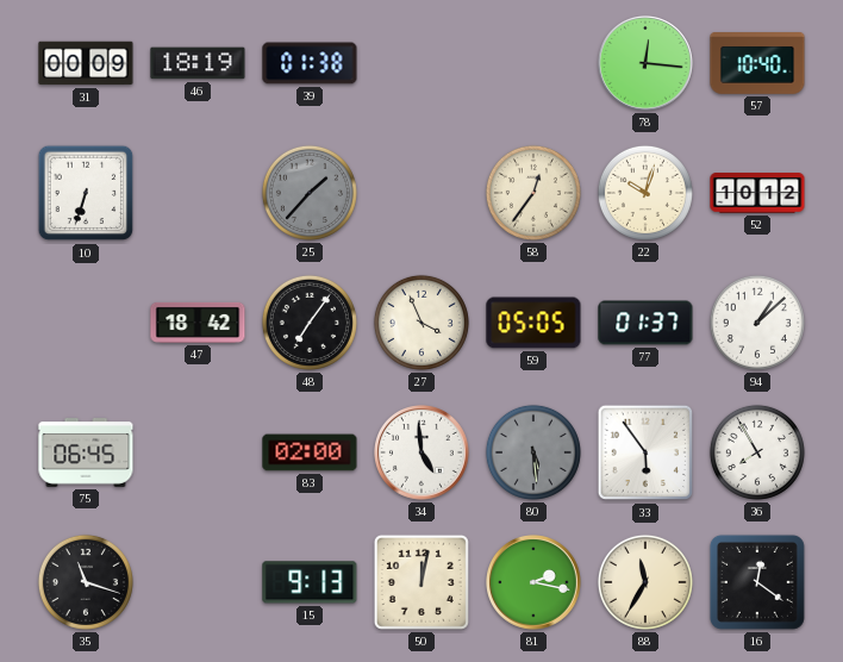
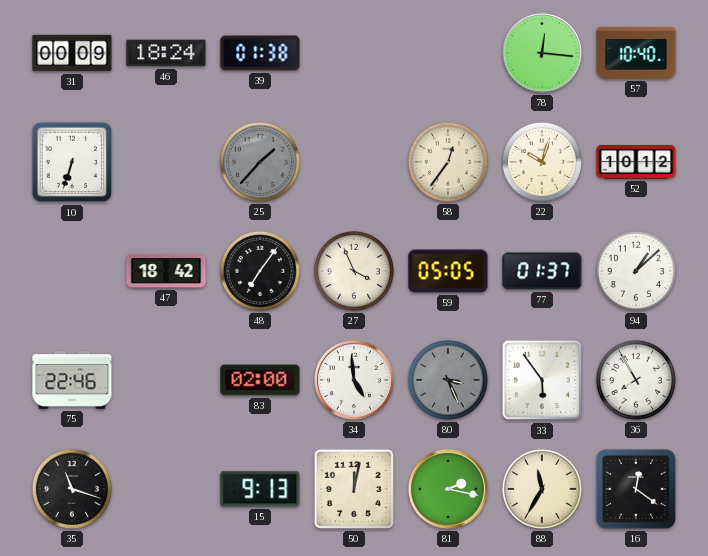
46: 18:19 -> 18:24
75: 06:45 -> 22:46
80: 5:29 -> 3:26
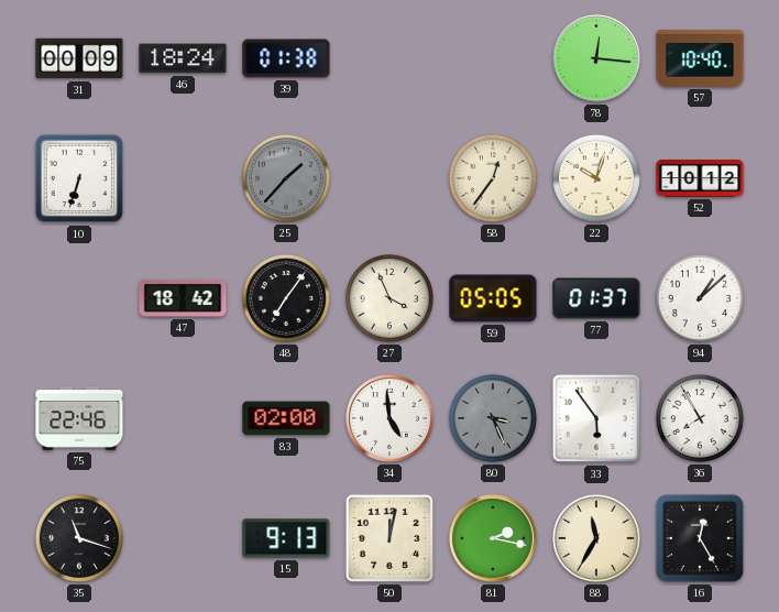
16: 12:21 -> 12:25
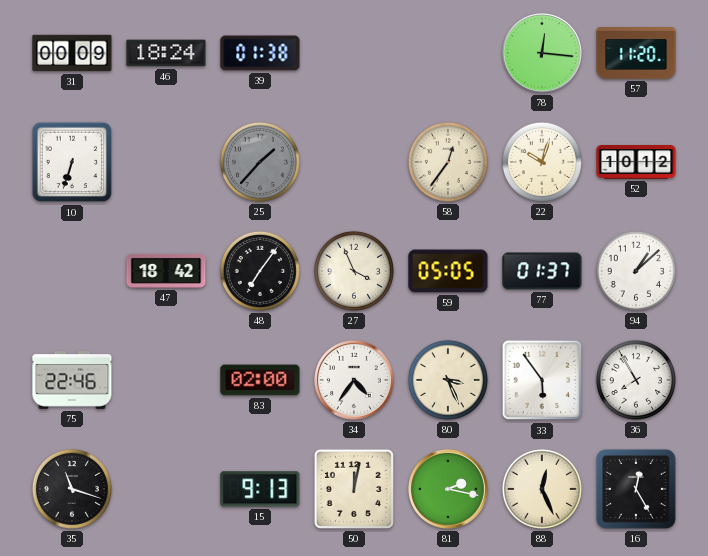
57: 10:40 -> 11:20
34: 4:59 -> 4:36
80 dial: grey -> cream
88: 11:35 -> 12:26
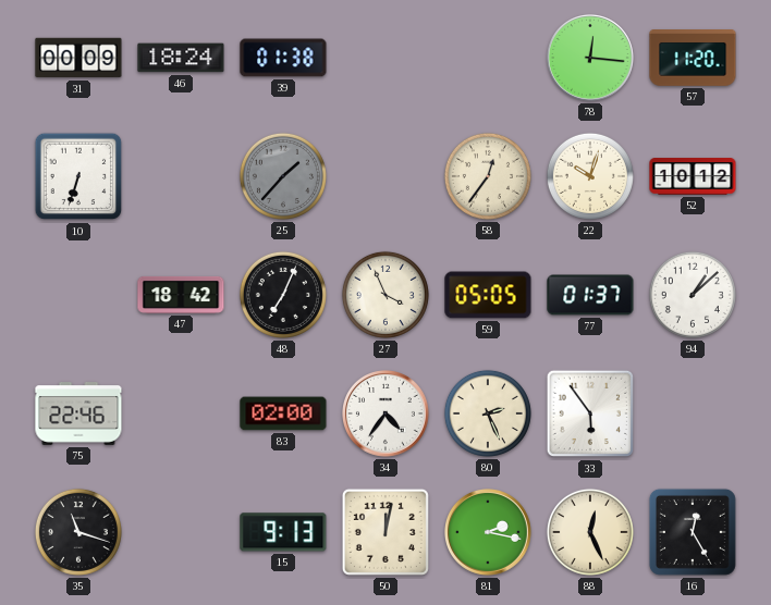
48: 7:06 -> 7:04
80: 3:26 -> 2:26
36: 7:55 -> none
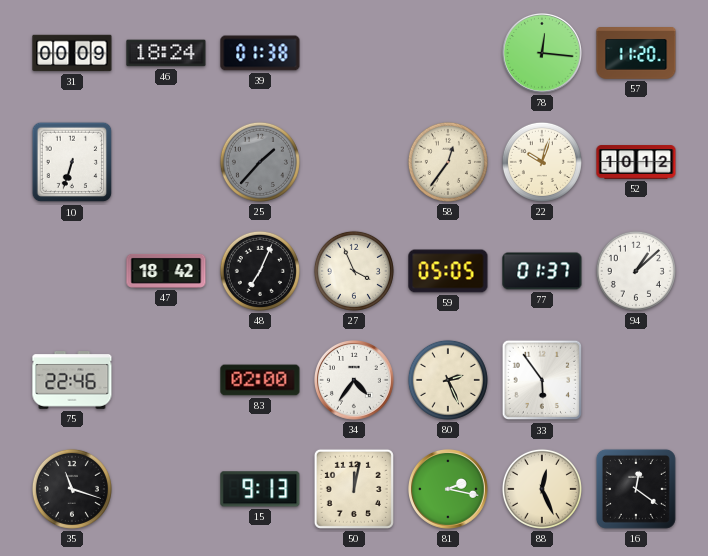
16: 12:25 -> 12:21
